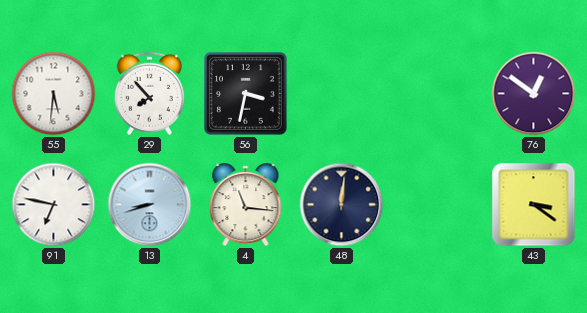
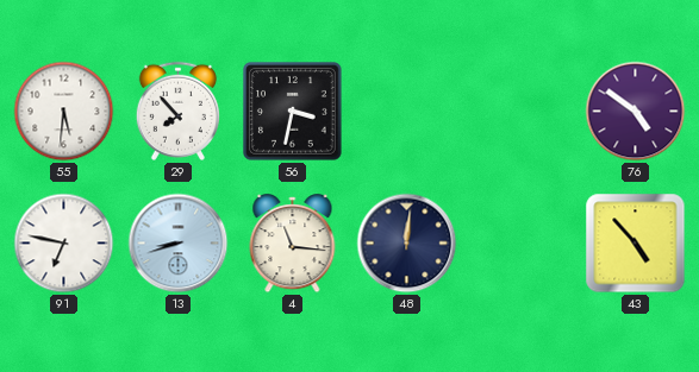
76: 12:51 -> 4:51
43: 3:21 -> 4:53
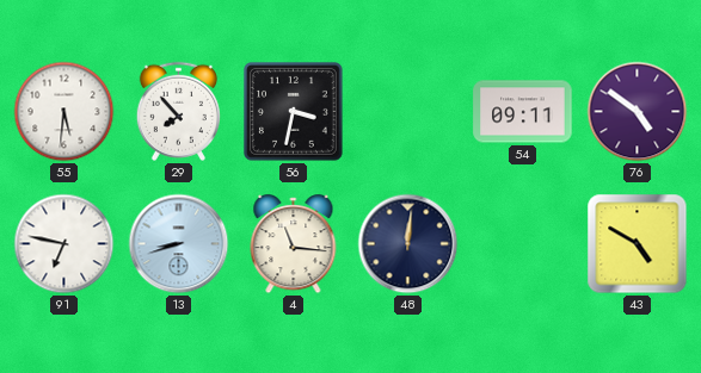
54: none -> 09:11
43: 4:53 -> 4:50
